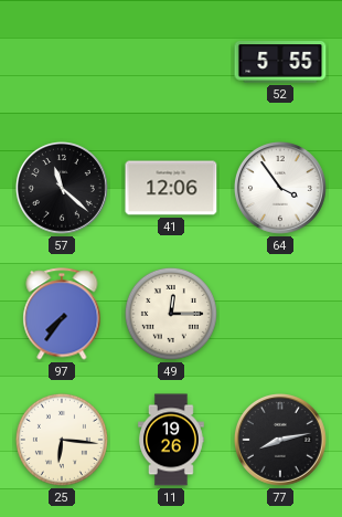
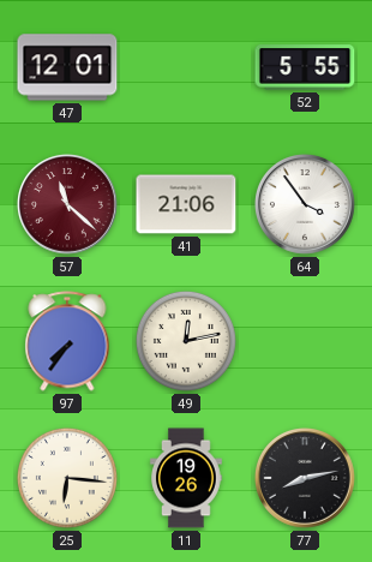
47: none -> 12:01
57 dial: black -> burgundy
41: 12:06 -> 21:06
49: 12:15 -> 12:13
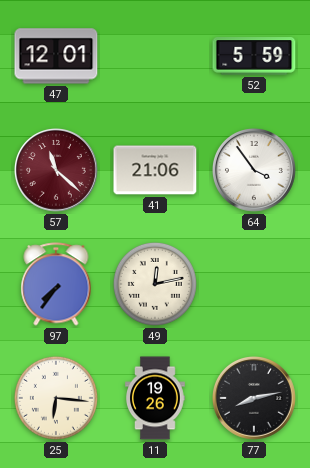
52: 5:55 -> 5:59
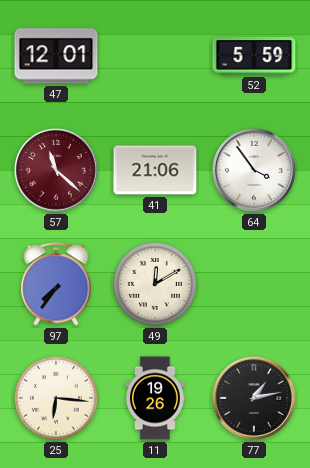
49: 12:13 -> 12:10
77: 8:13 -> 1:13
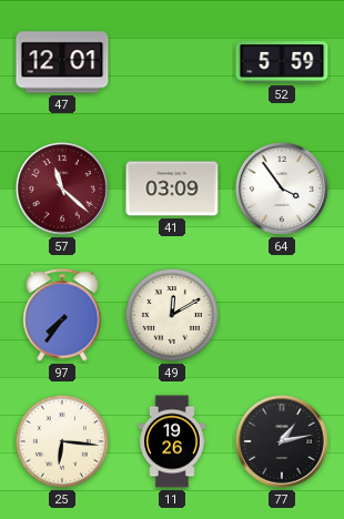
41: 21:06 -> 03:09
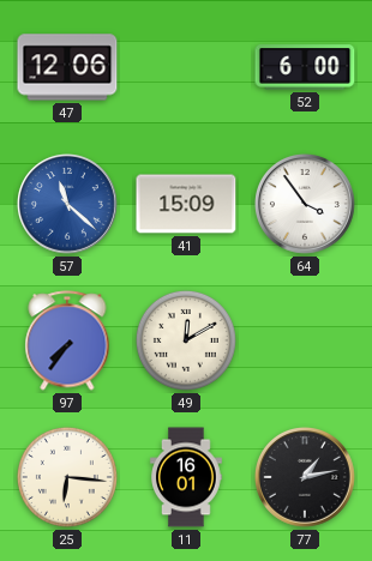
47: 12:01 -> 12:06
52: 5:59 -> 6:00
57 dial: burgundy -> blue
41: 03:09 -> 15:09
11: 19:26 -> 16:01
